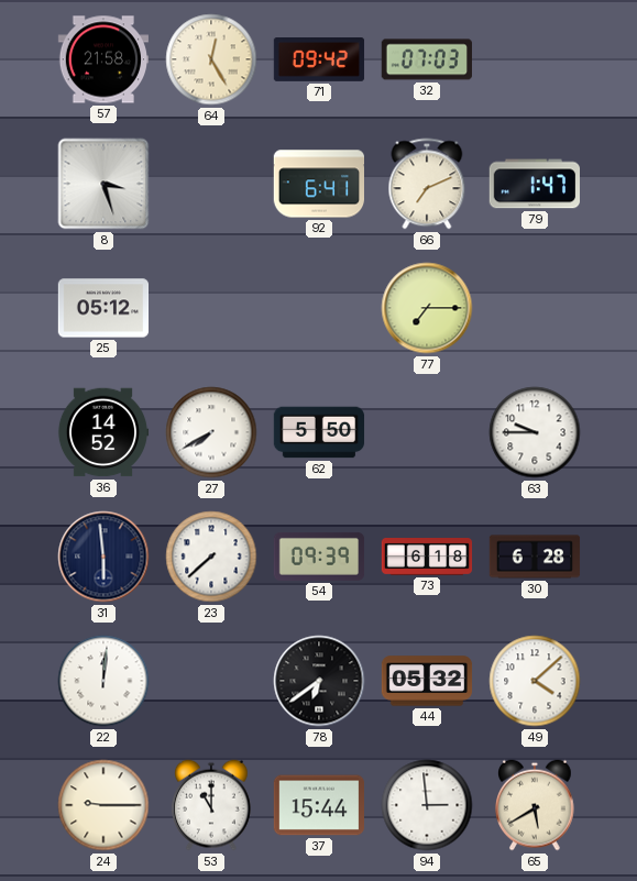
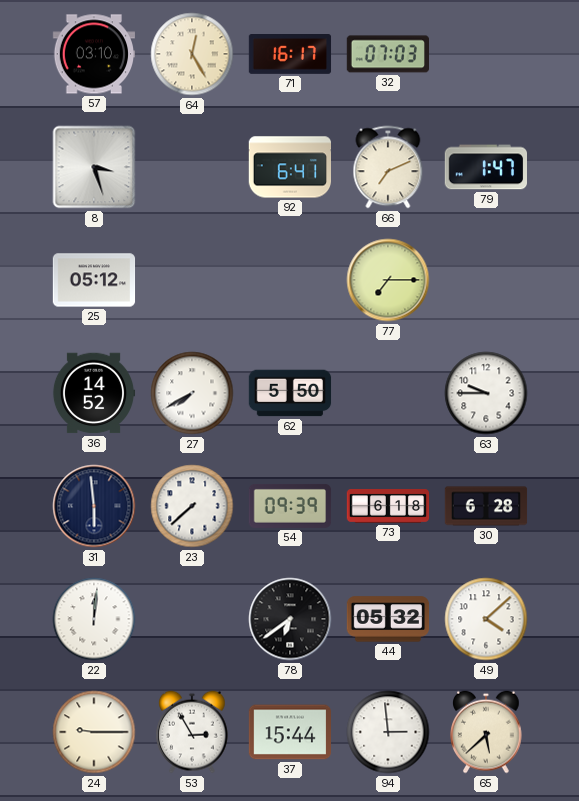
57: 21:58 -> 03:10
71: 09:42 -> 16:17
53: 11:00 -> 2:55
65: 5:40 -> 5:38
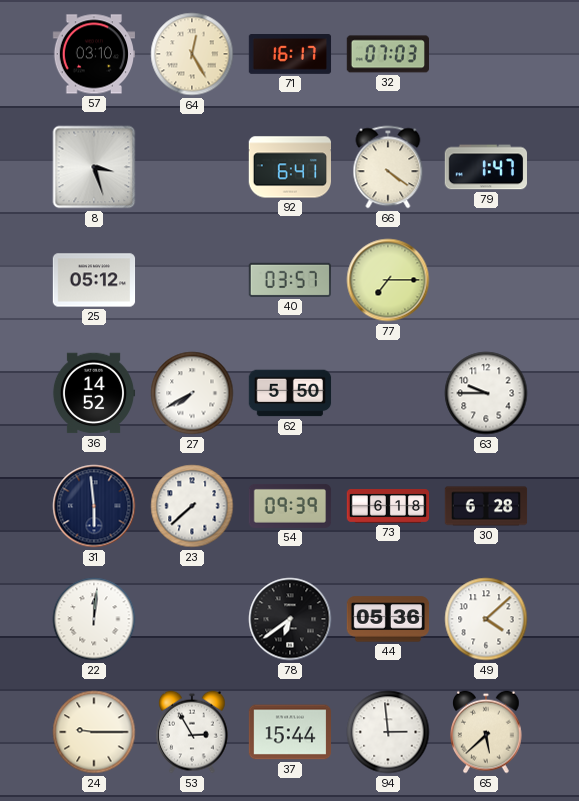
66: 7:11 -> 4:21
40: none -> 03:57
44: 05:32 -> 05:36
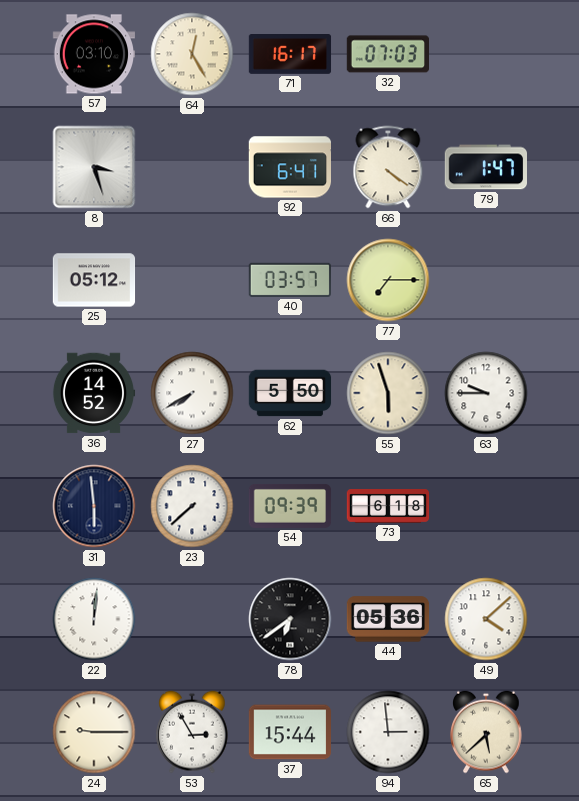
55: none -> 5:57
30: 6:28 -> none
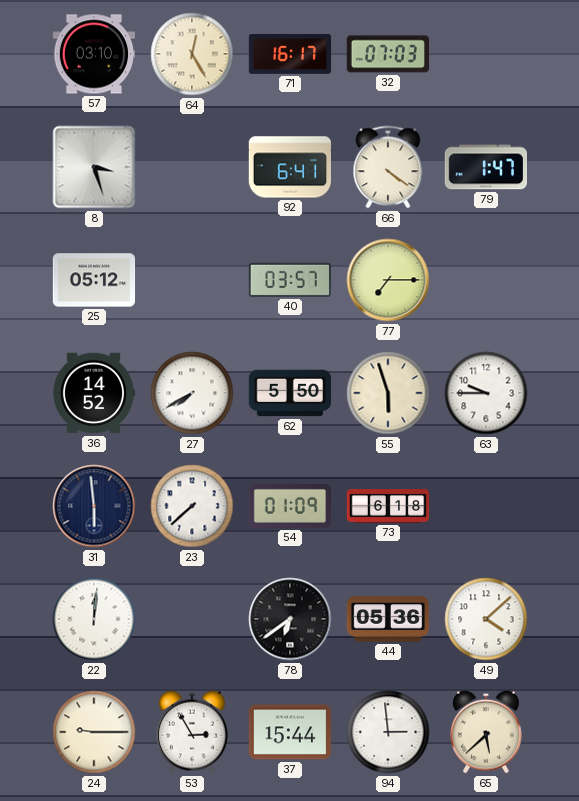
54: 09:39 -> 01:09
